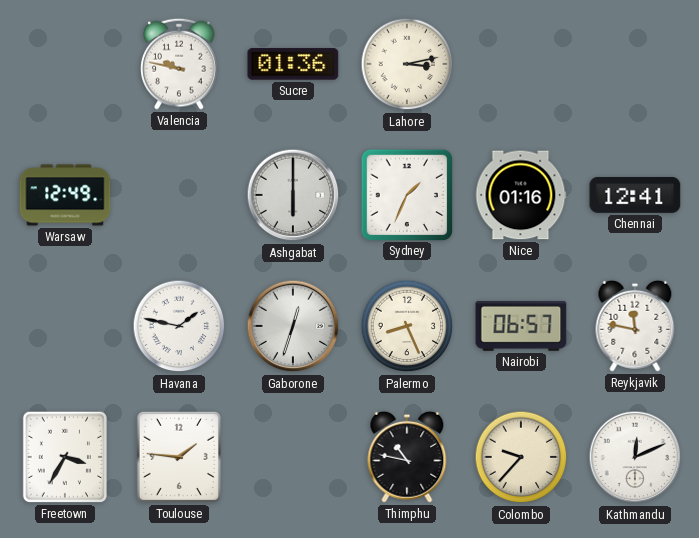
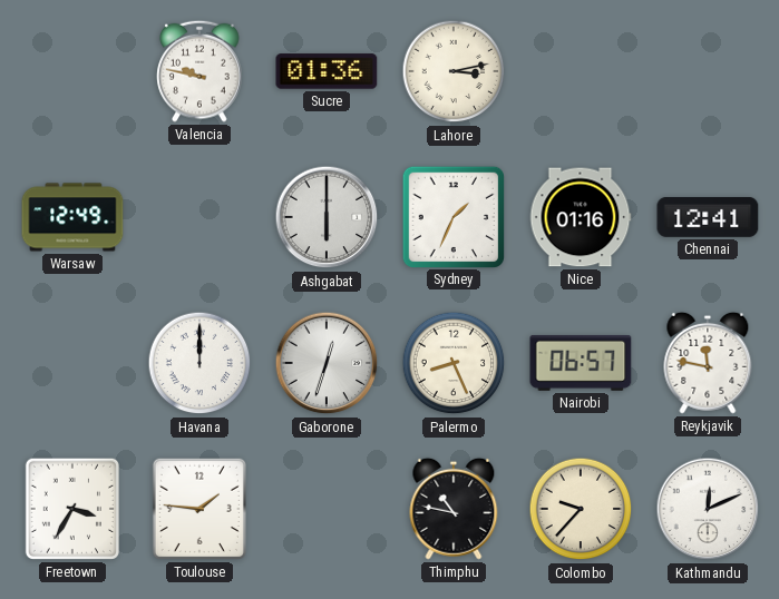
Havana: 1:47 -> 12:00
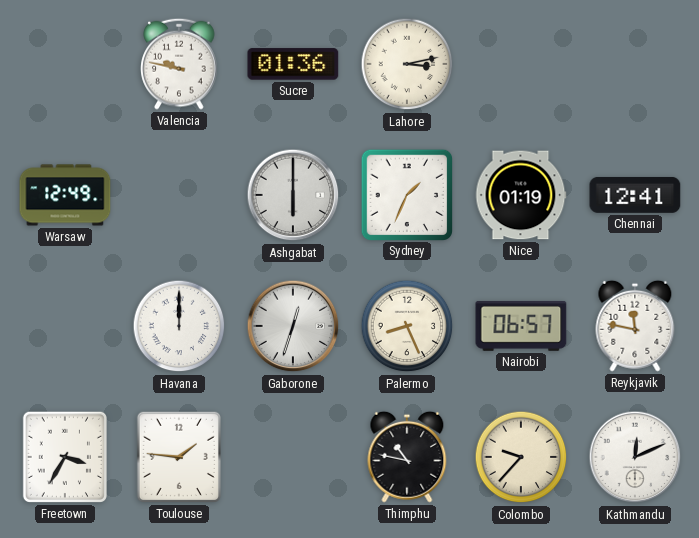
Nice: 01:16 -> 01:19
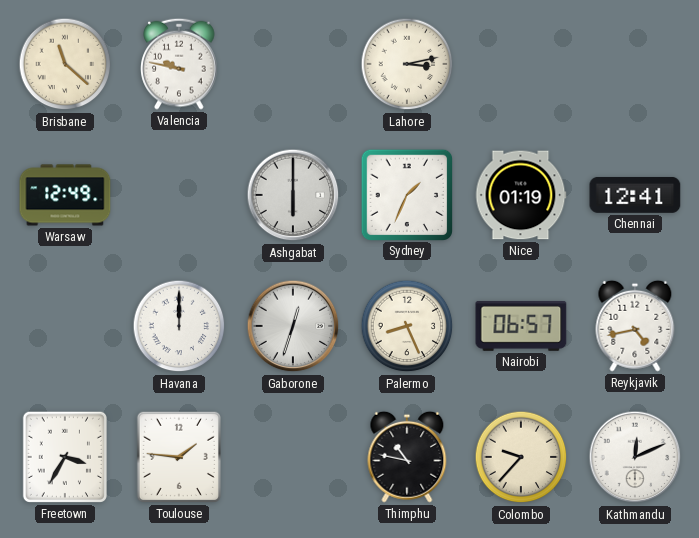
Brisbane: none -> 11:22
Sucre: 01:36 -> none
Reykjavik: 11:47 -> 4:43
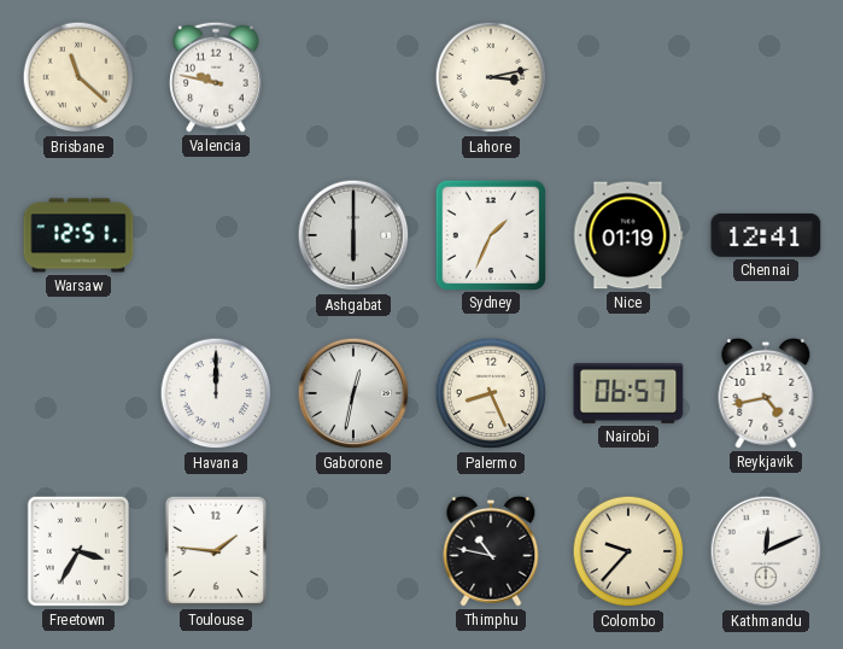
Warsaw: 12:49 -> 12:51
Gaborone: 12:33 -> 12:32
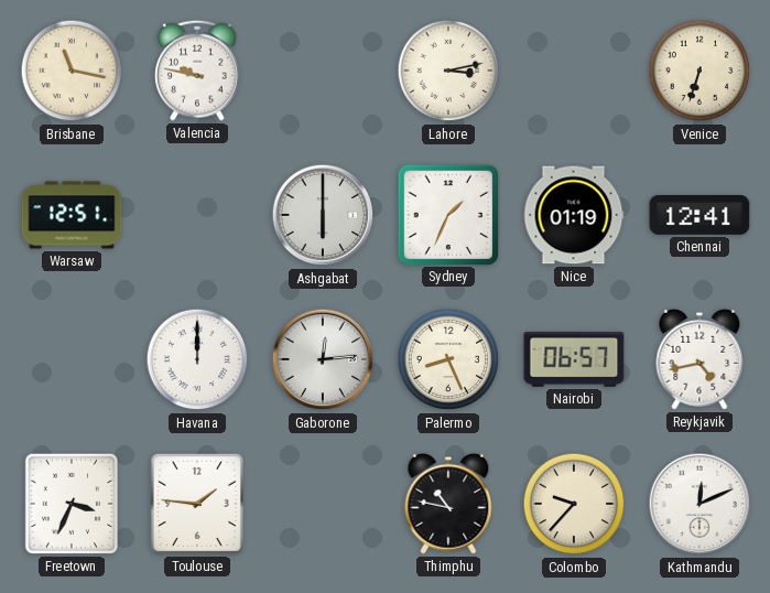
Brisbane: 11:22 -> 11:17
Venice: none -> 6:33
Gaborone: 12:32 -> 12:14
Freetown: 3:35 -> 3:34
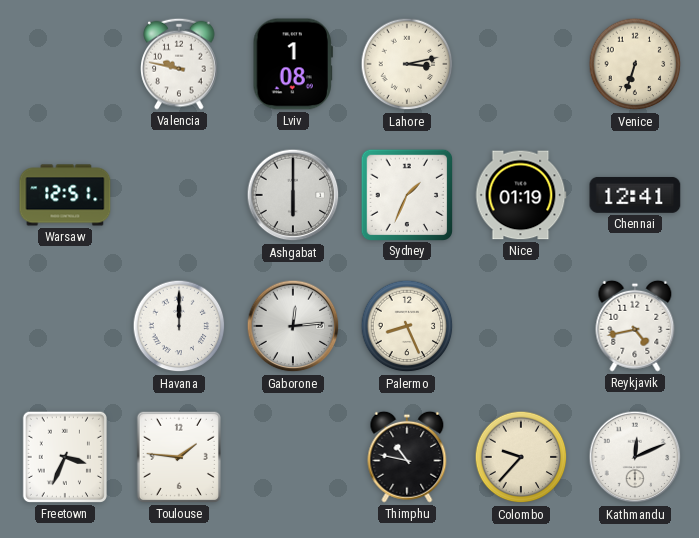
Brisbane: 11:17 -> none
Lviv: none -> 1:08
Nairobi: 06:57 -> none
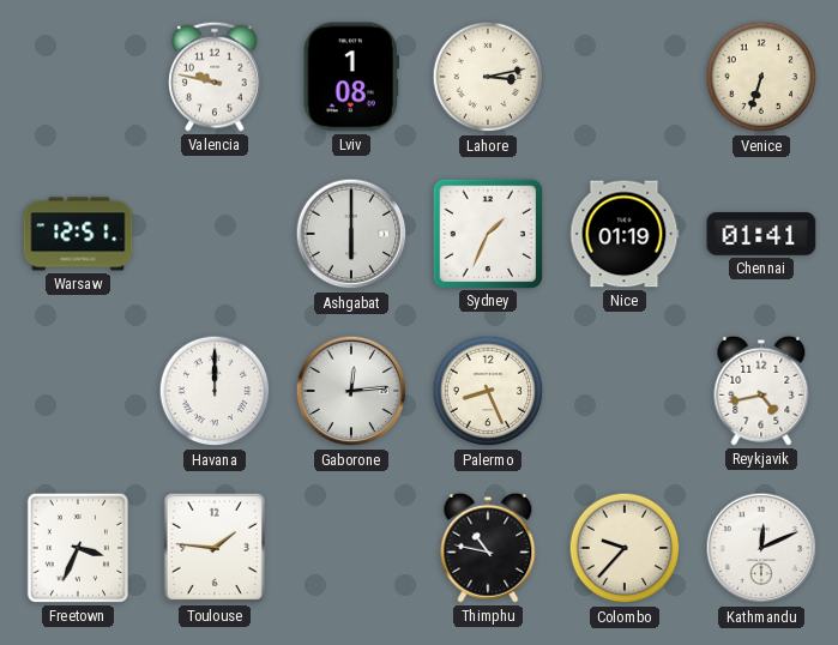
Chennai: 12:41 -> 01:41
